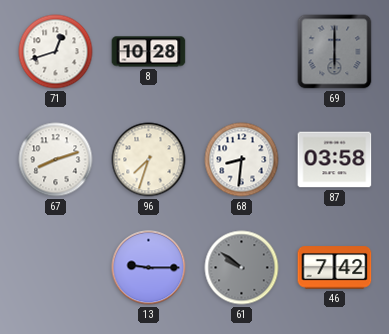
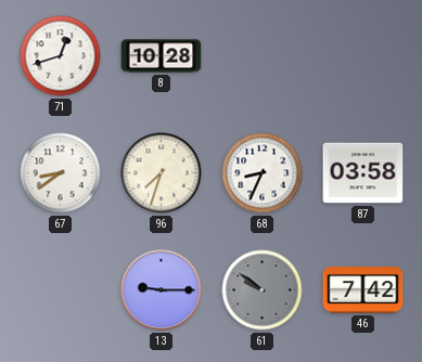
69: 6:00 -> none
67: 8:12 -> 8:39
68: 8:31 -> 8:34
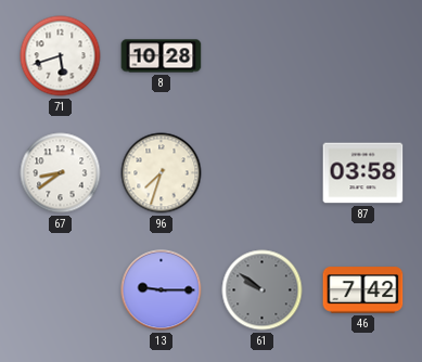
71: 12:42 -> 5:42
68: 8:34 -> none
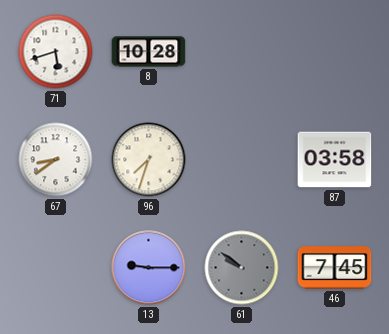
46: 7:42 -> 7:45
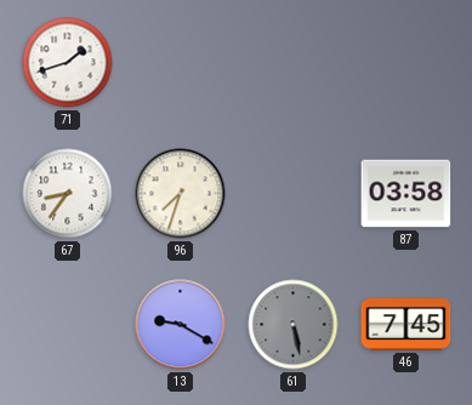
71: 5:42 -> 1:42
8: 10:28 -> none
67: 8:39 -> 8:36
13: 9:15 -> 9:20
61: 9:51 -> 5:28
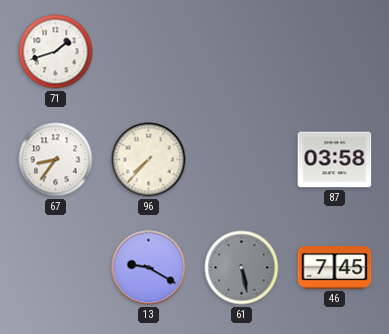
96: 7:33 -> 7:37
